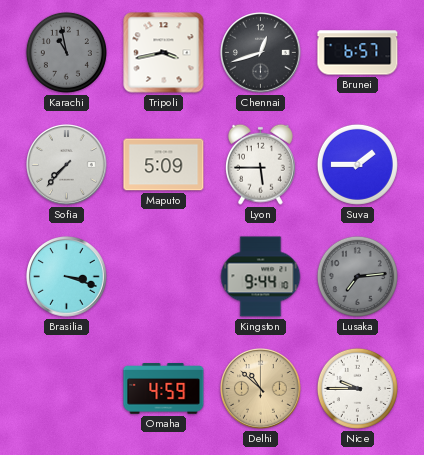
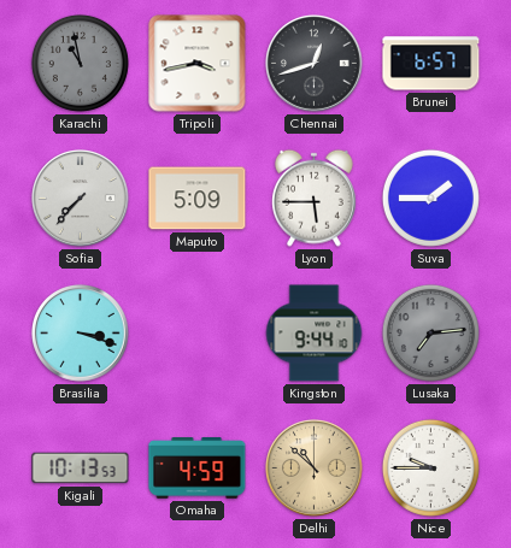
Kigali: none -> 10:13
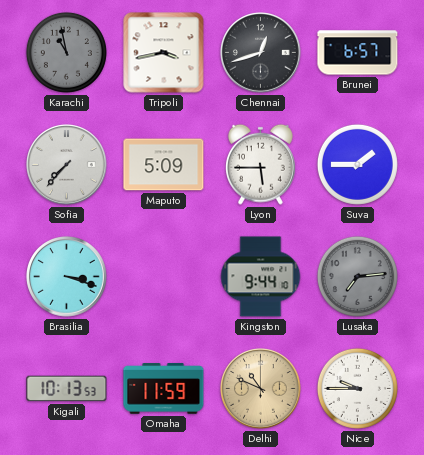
Omaha: 4:59 -> 11:59
Delhi: 10:52 -> 10:49
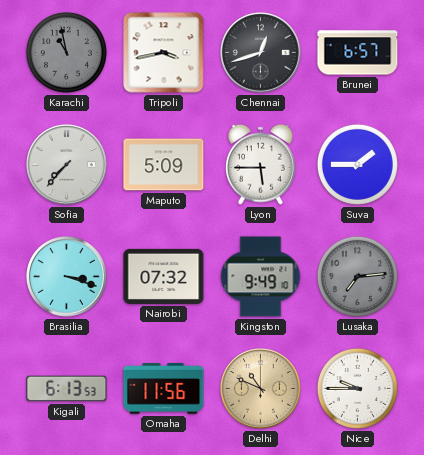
Nairobi: none -> 07:32
Kingston: 9:44 -> 9:49
Kigali: 10:13 -> 6:13
Omaha: 11:59 -> 11:56
